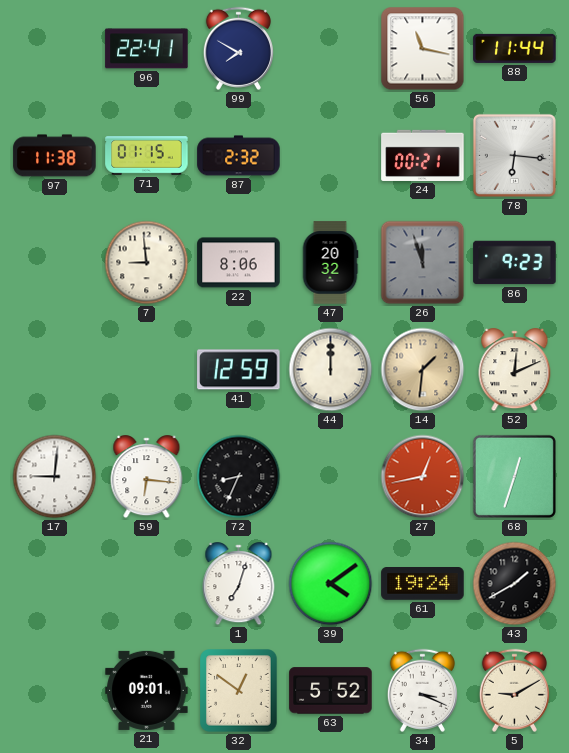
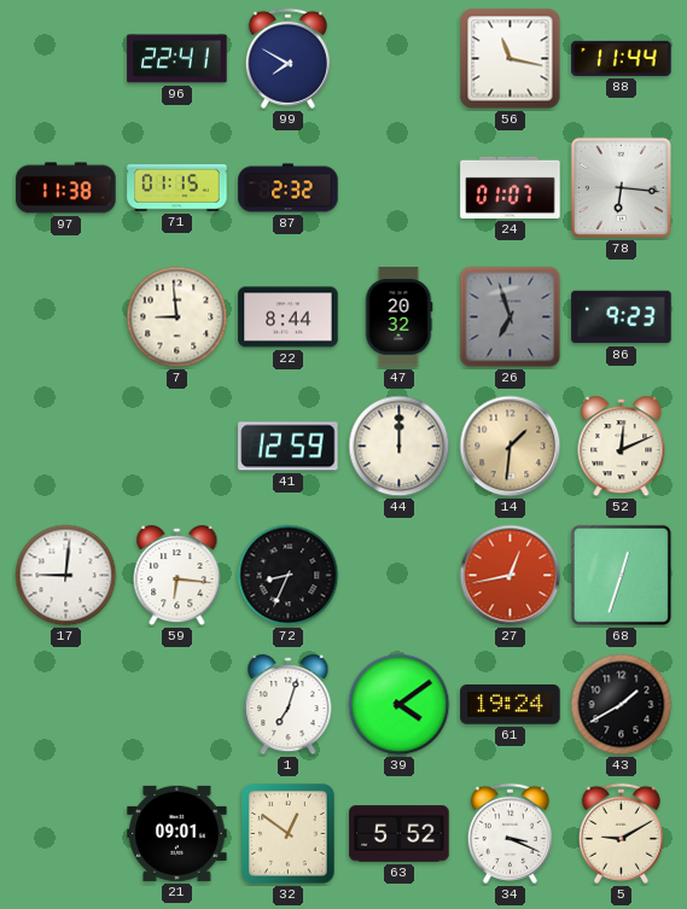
24: 00:21 -> 01:07
22: 8:06 -> 8:44
26: 11:57 -> 6:57
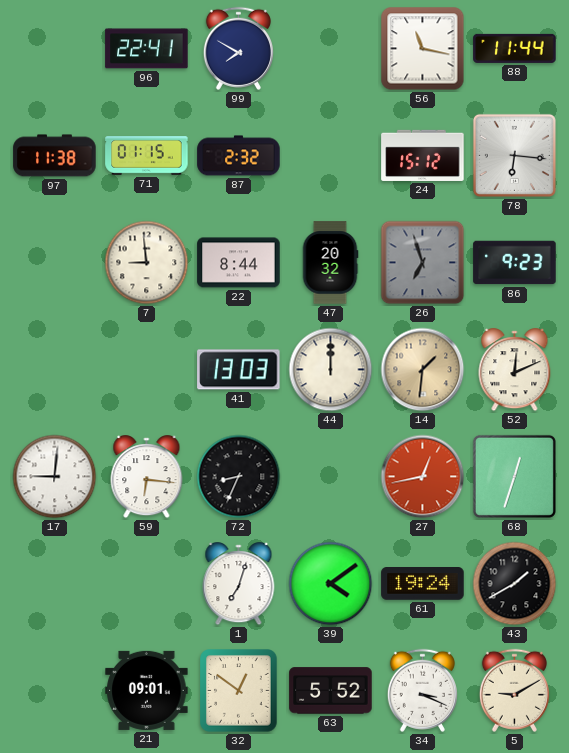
24: 01:07 -> 15:12
41: 12:59 -> 13:03
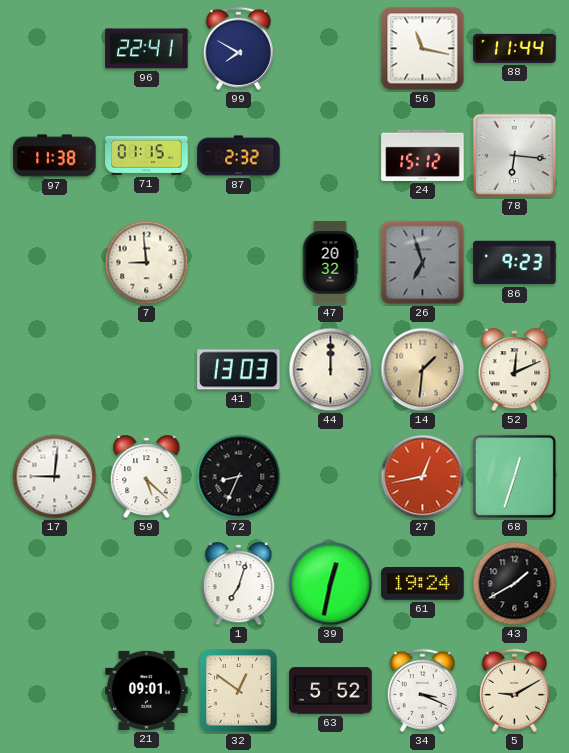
22: 8:44 -> none
59: 6:16 -> 5:22
39: 4:09 -> 12:32
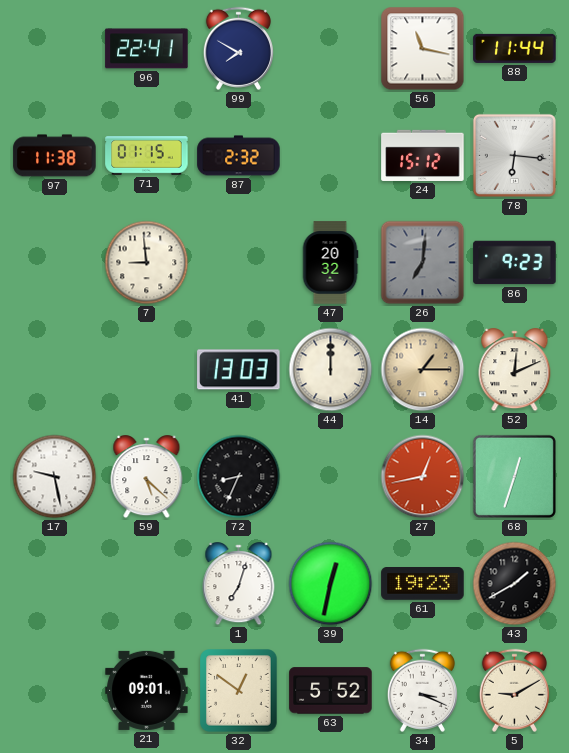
26: 6:57 -> 7:01
14: 1:31 -> 1:15
17: 9:01 -> 9:28
61: 19:24 -> 19:23
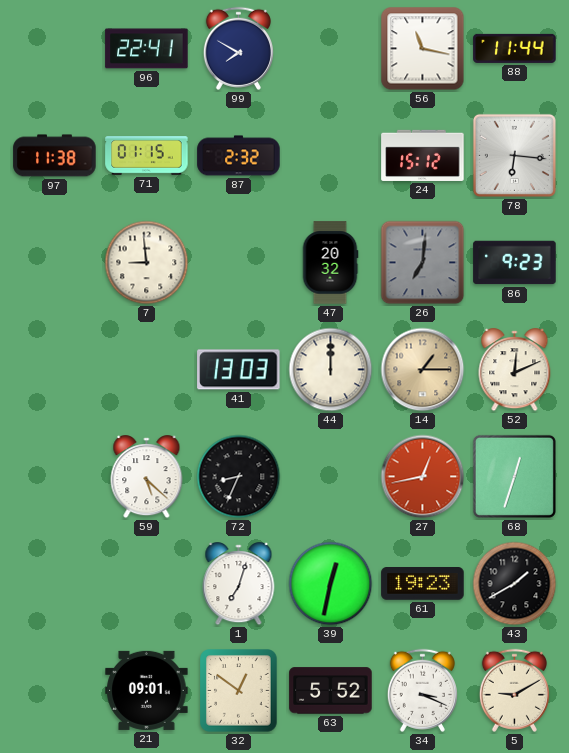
17: 9:28 -> none
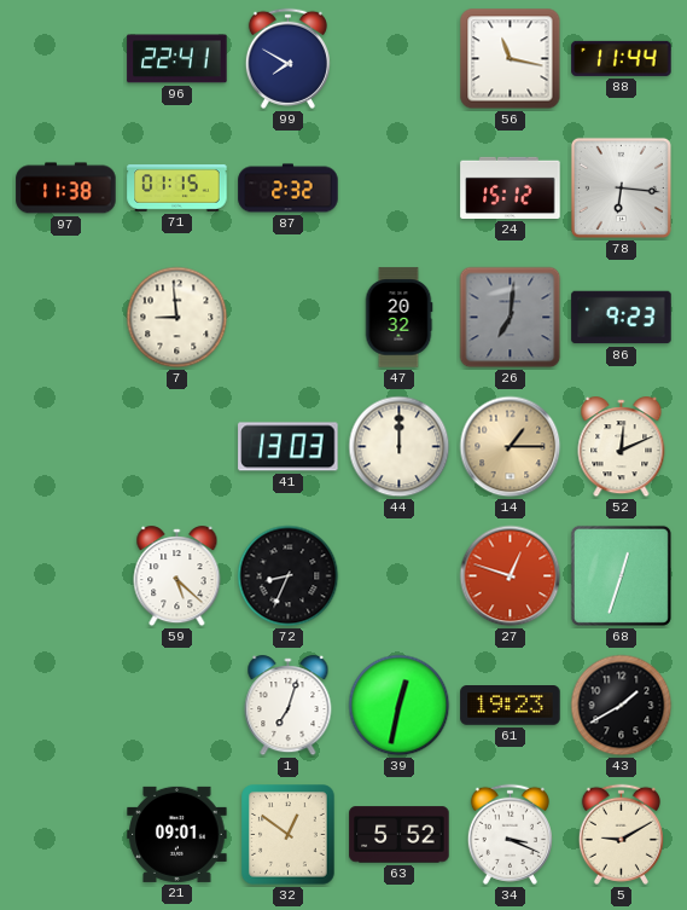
27: 12:43 -> 12:48
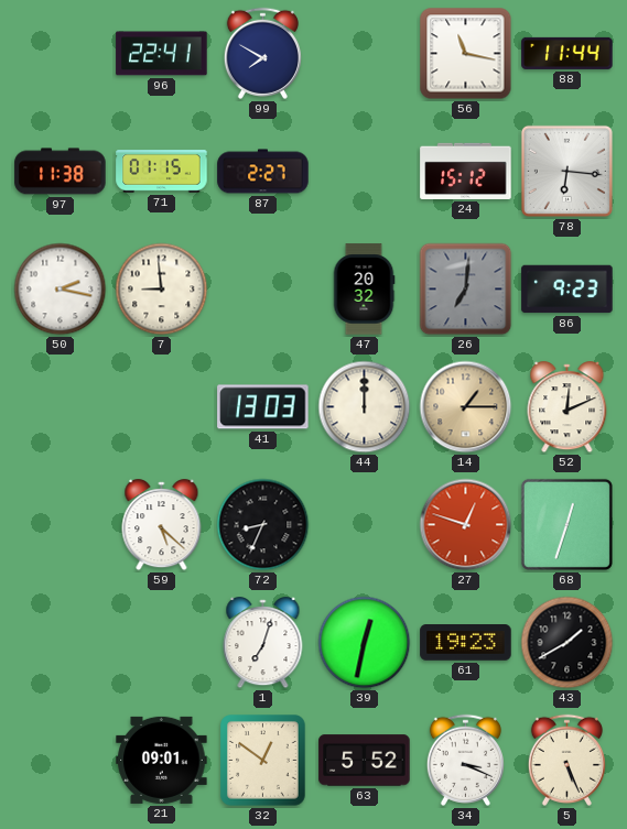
87: 2:32 -> 2:27
50: none -> 2:17
5: 9:10 -> 5:26
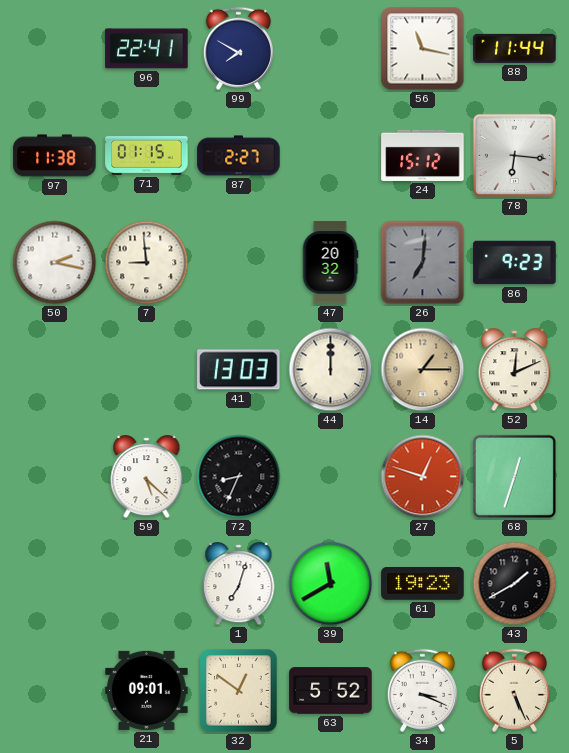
39: 12:32 -> 11:40
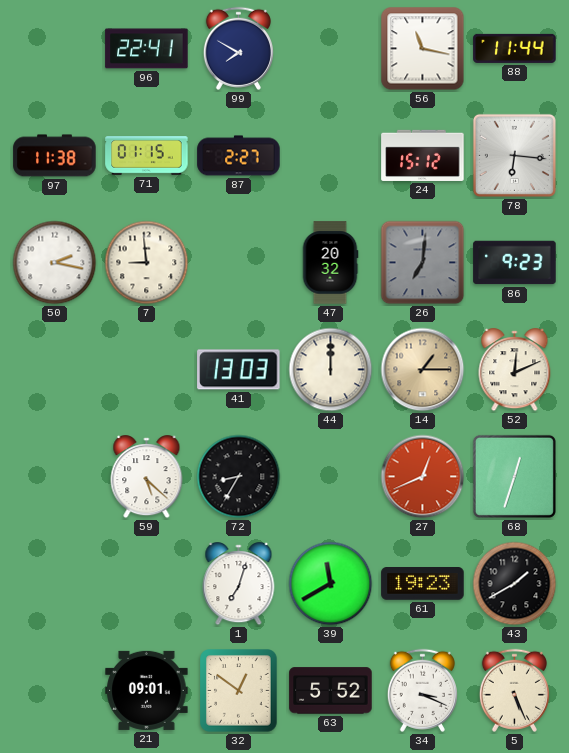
72: 8:34 -> 8:35
27: 12:48 -> 12:41
